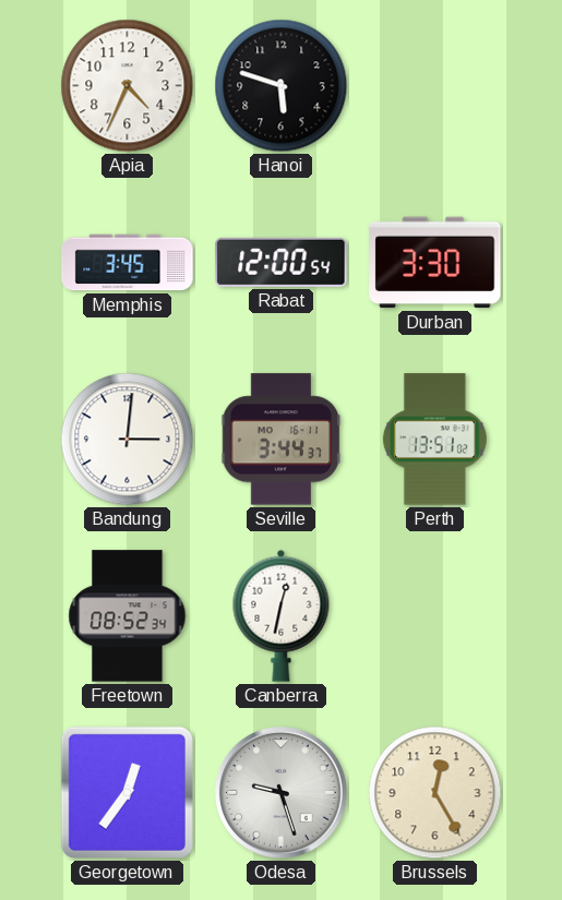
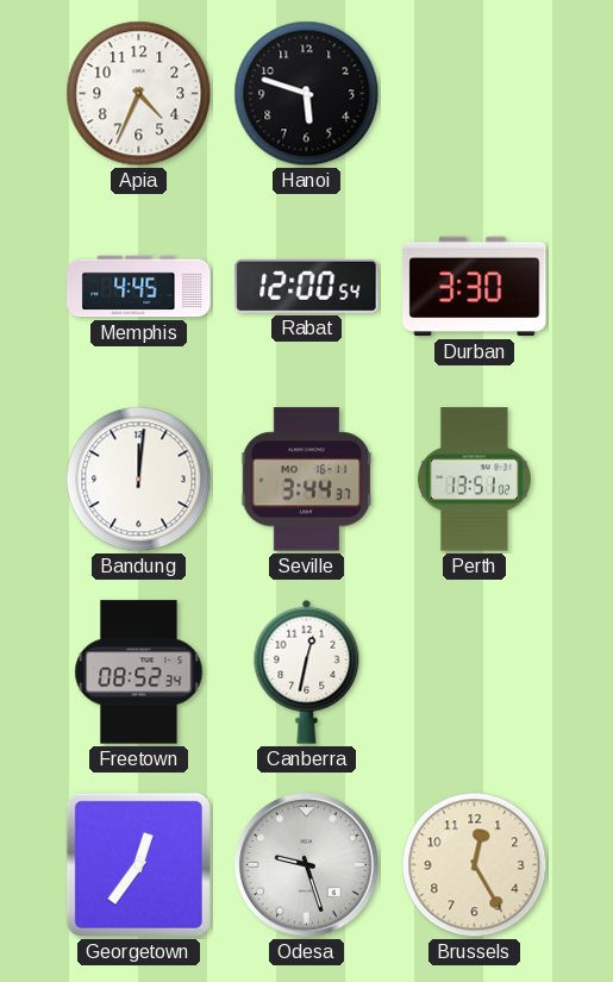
Memphis: 3:45 -> 4:45
Bandung: 3:01 -> 12:01
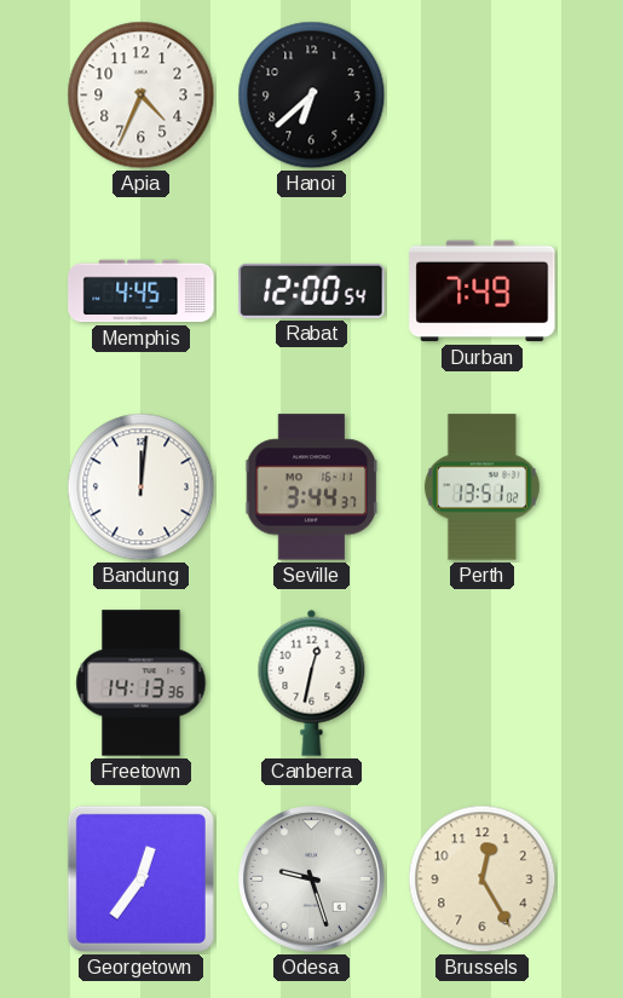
Hanoi: 5:48 -> 6:38
Durban: 3:30 -> 7:49
Freetown: 08:52 -> 14:13
